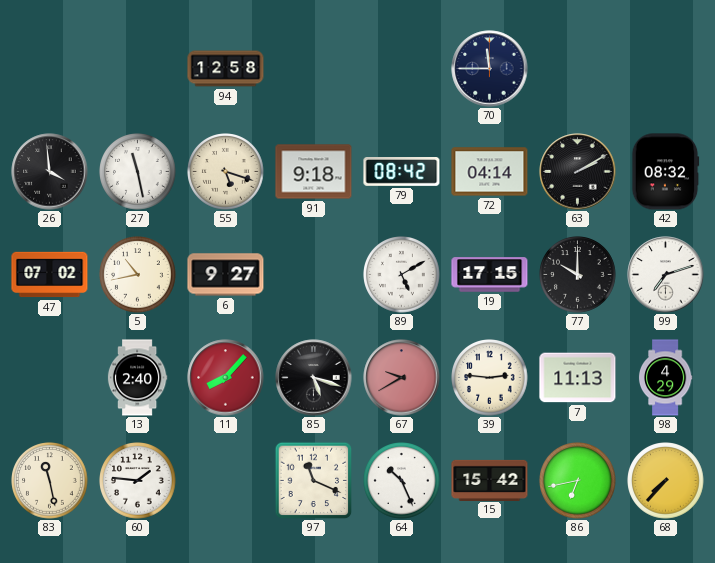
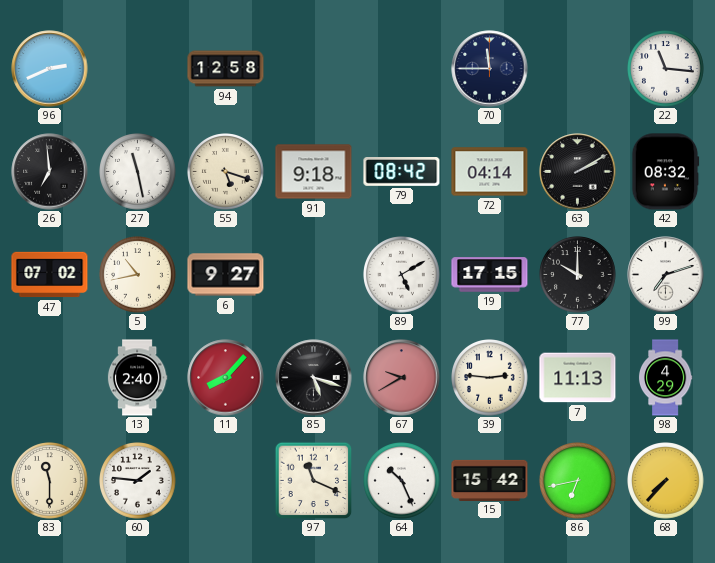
96: none -> 2:41
22: none -> 11:16
26: 3:59 -> 6:59
83: 11:28 -> 11:30
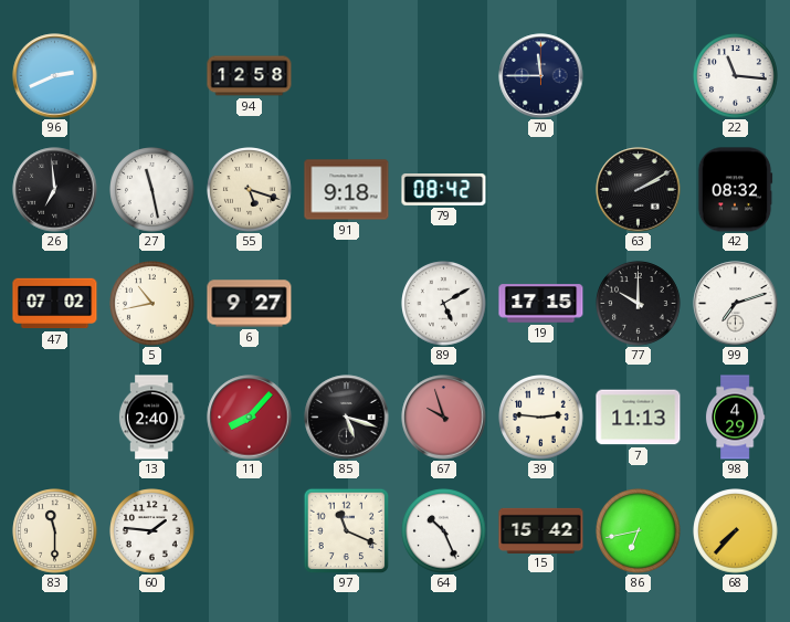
72: 04:14 -> none
67: 9:40 -> 9:57
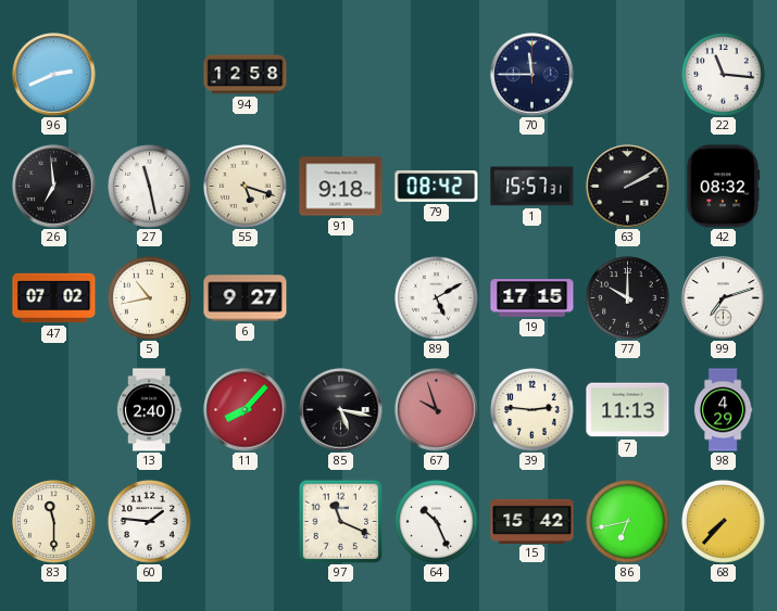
1: none -> 15:57
85: 5:18 -> 5:17
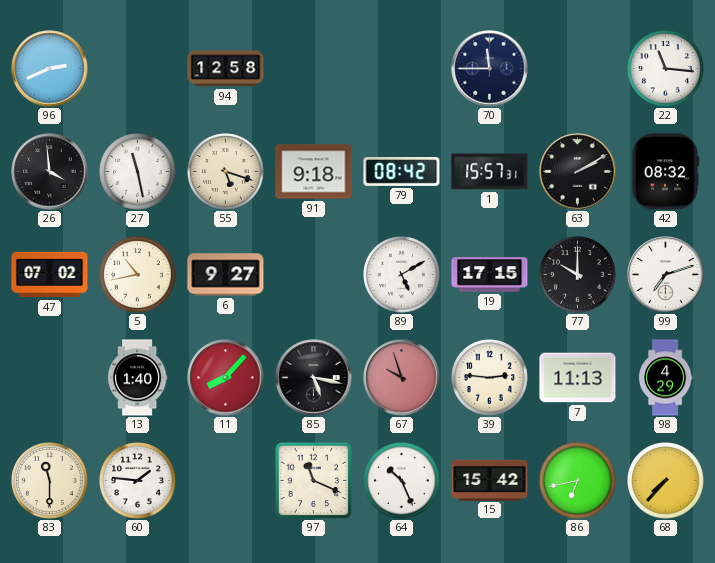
26: 6:59 -> 3:59
13: 2:40 -> 1:40
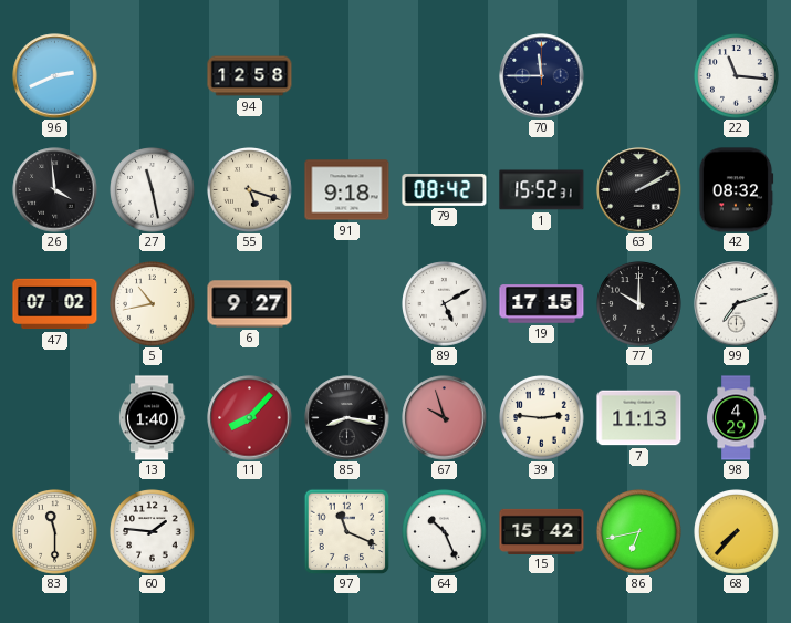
1: 15:57 -> 15:52
85: 5:17 -> 8:17
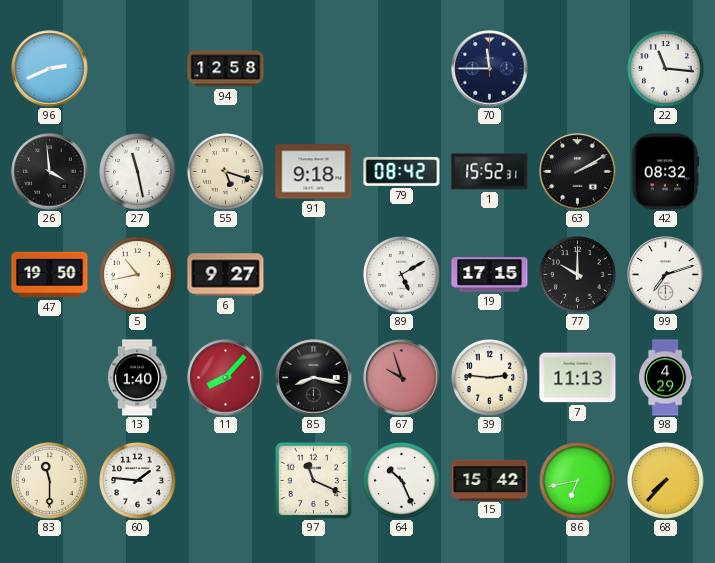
47: 07:02 -> 19:50
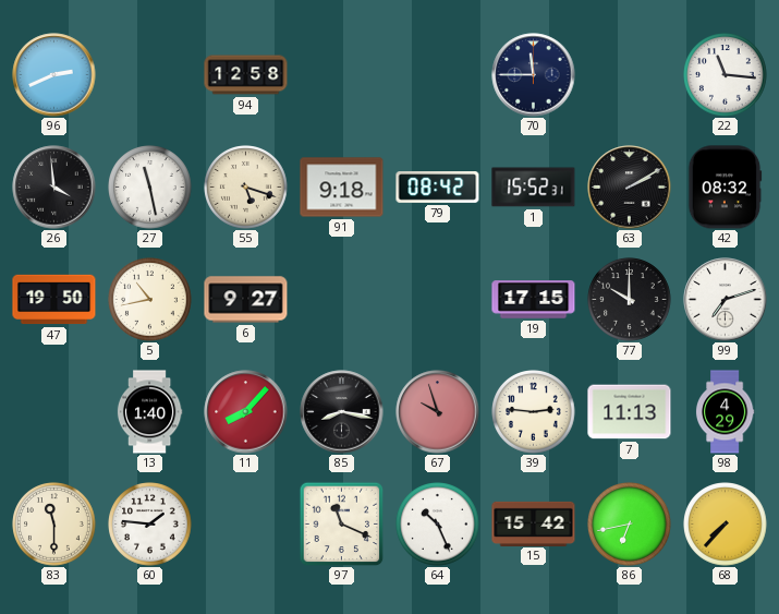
89: 5:10 -> none
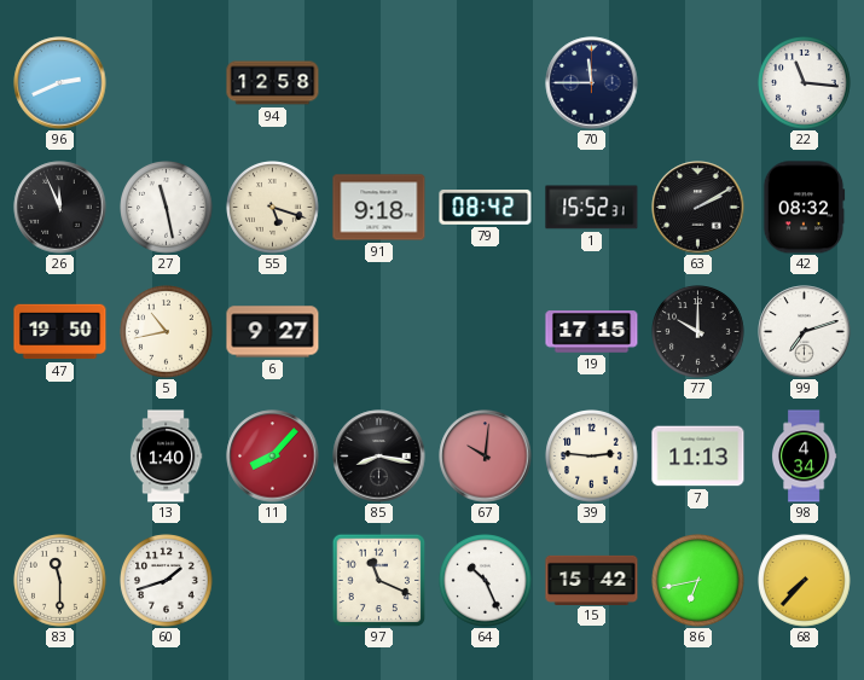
26: 3:59 -> 11:56
67: 9:57 -> 10:01
98: 4:29 -> 4:34
60: 1:46 -> 1:42
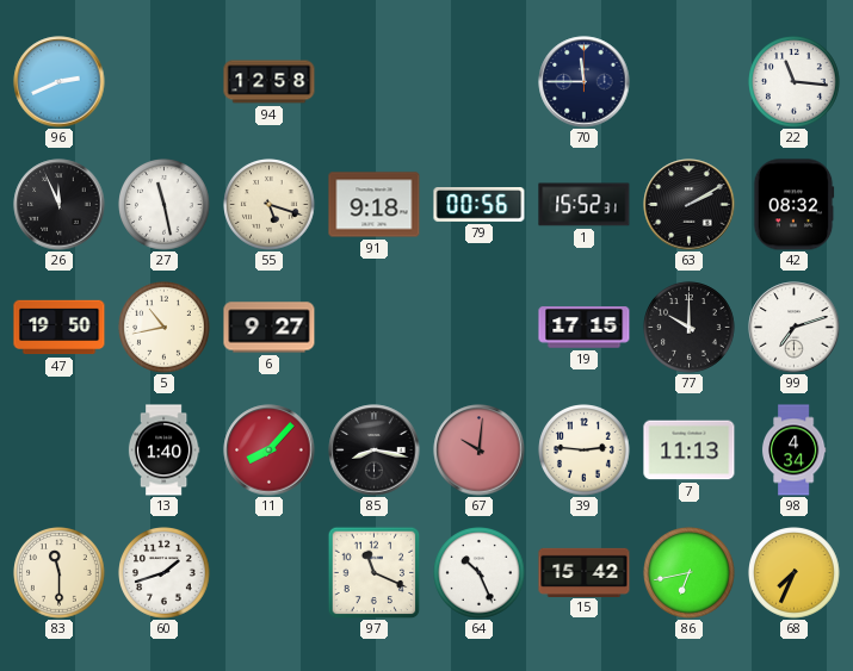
79: 08:42 -> 00:56
68: 7:37 -> 7:34
